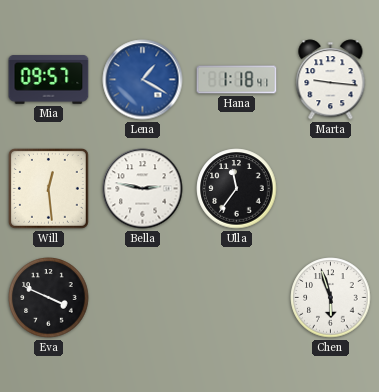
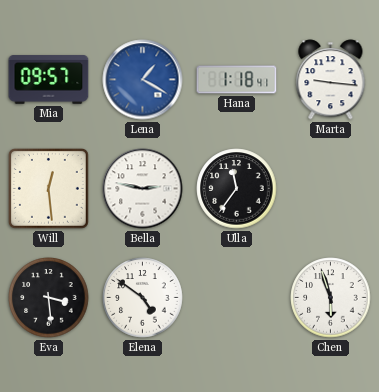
Eva: 3:49 -> 3:29
Elena: none -> 4:51
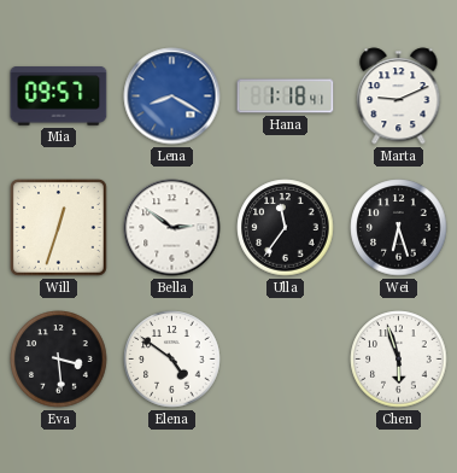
Lena: 1:20 -> 8:20
Marta: 9:16 -> 9:11
Will: 12:29 -> 12:33
Bella: 2:47 -> 2:51
Wei: none -> 6:27
